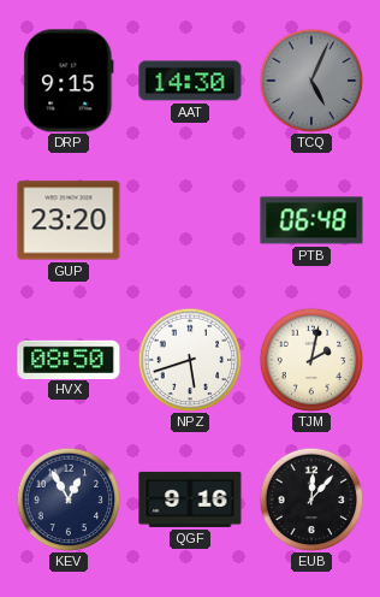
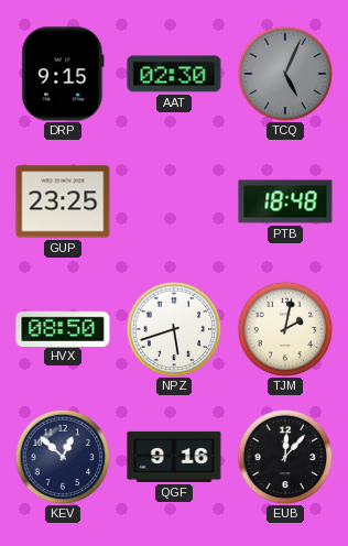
AAT: 14:30 -> 02:30
GUP: 23:20 -> 23:25
PTB: 06:48 -> 18:48
KEV: 12:55 -> 12:52
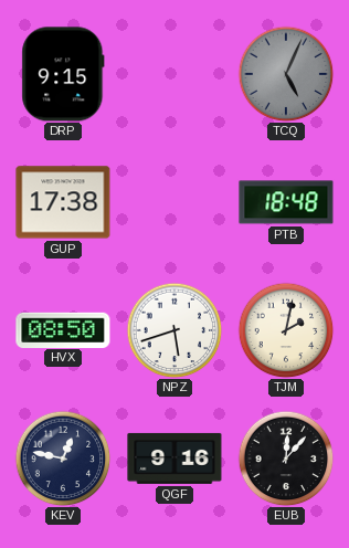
AAT: 02:30 -> none
GUP: 23:25 -> 17:38
KEV: 12:52 -> 12:47
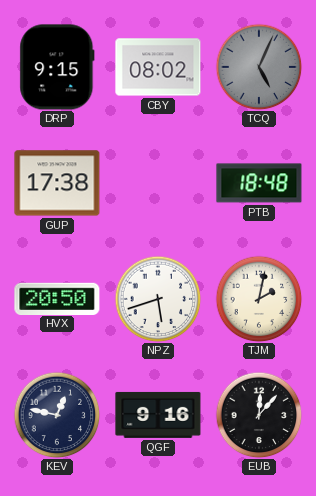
CBY: none -> 08:02
HVX: 08:50 -> 20:50
